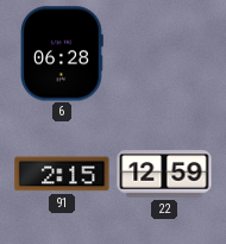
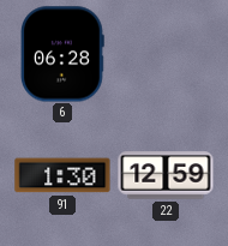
91: 2:15 -> 1:30
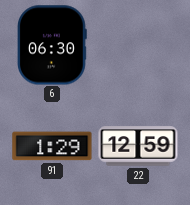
6: 06:28 -> 06:30
91: 1:30 -> 1:29
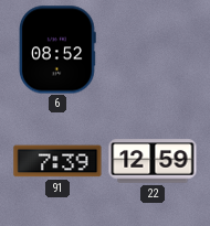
6: 06:30 -> 08:52
91: 1:29 -> 7:39
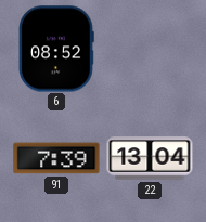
22: 12:59 -> 13:04
